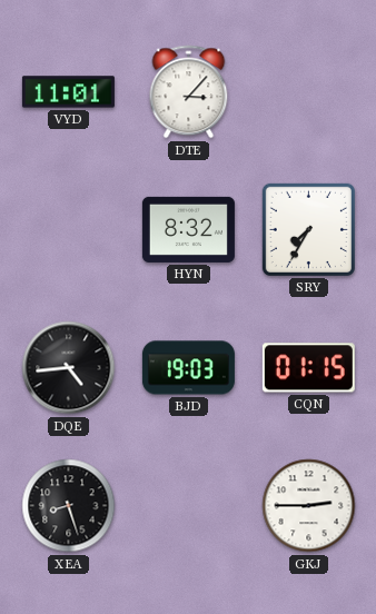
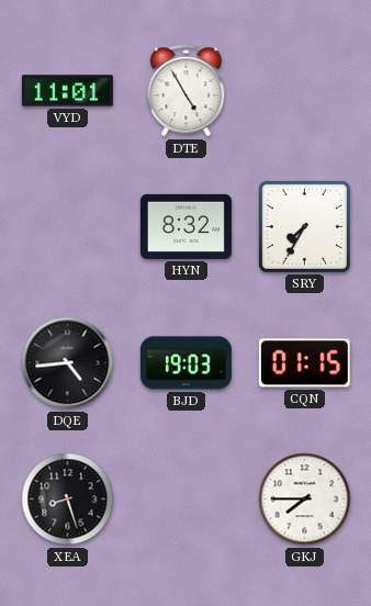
DTE: 3:07 -> 4:55
GKJ: 2:45 -> 7:45
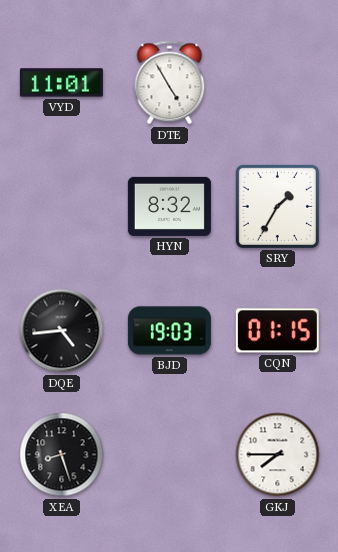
SRY: 7:35 -> 1:35
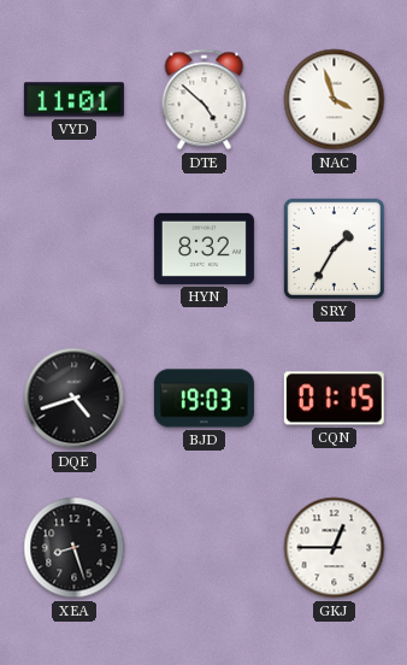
DTE: 4:55 -> 4:52
NAC: none -> 3:57
DQE: 4:44 -> 4:42
GKJ: 7:45 -> 12:45
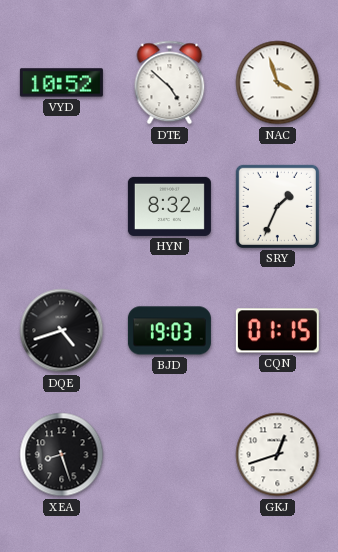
VYD: 11:01 -> 10:52
SRY: 1:35 -> 1:34
GKJ: 12:45 -> 12:42
